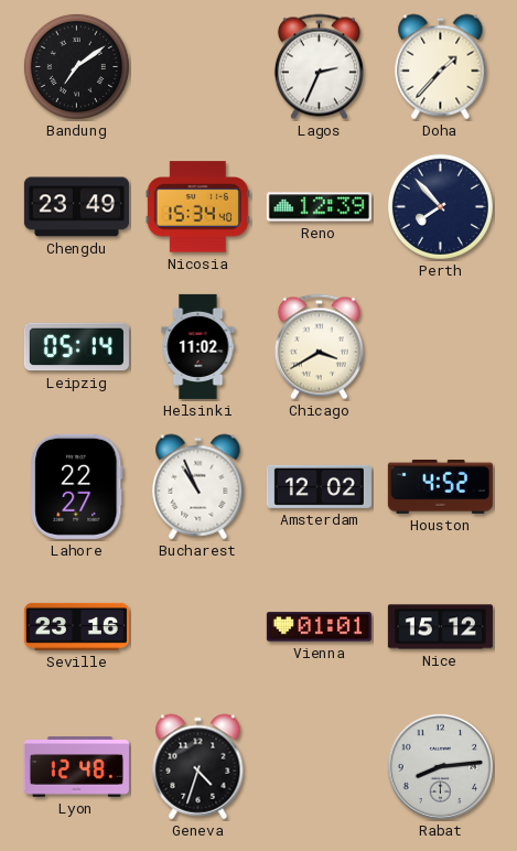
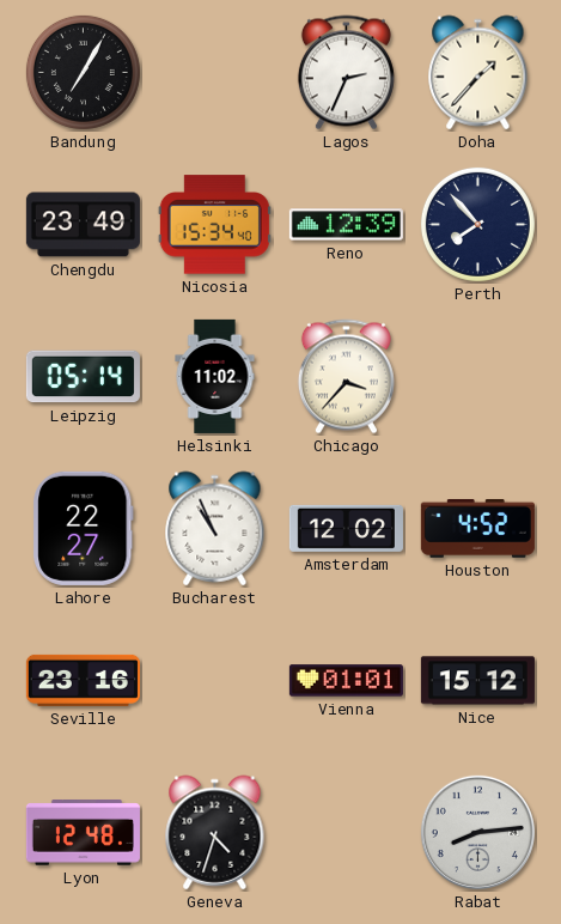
Bandung: 7:09 -> 7:05
Chicago: 3:40 -> 3:37
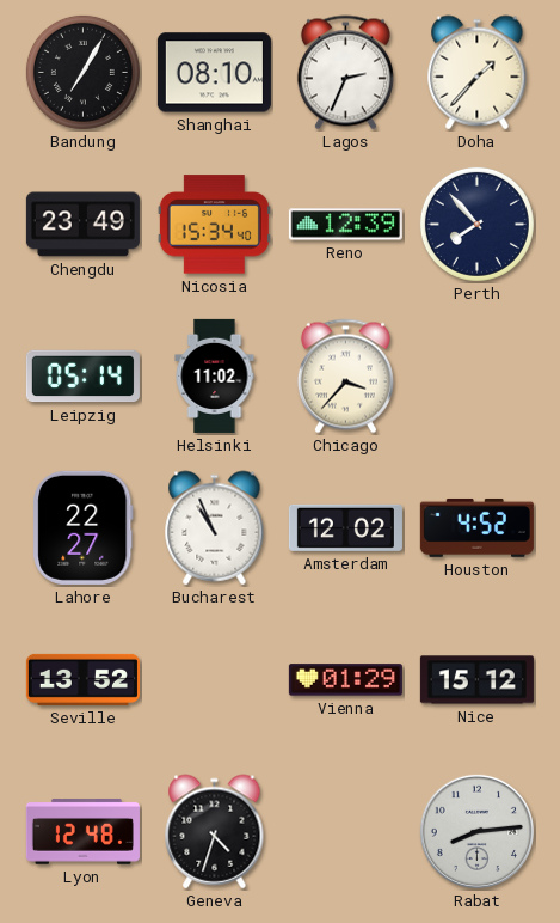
Shanghai: none -> 08:10
Seville: 23:16 -> 13:52
Vienna: 01:01 -> 01:29
